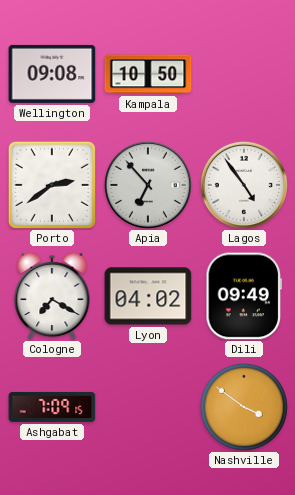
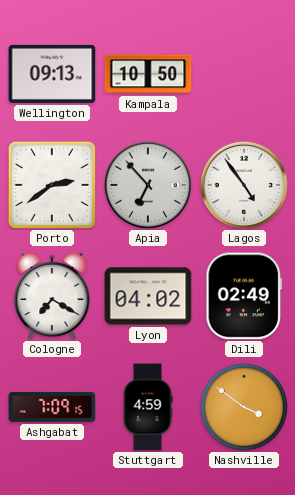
Wellington: 09:08 -> 09:13
Dili: 09:49 -> 02:49
Stuttgart: none -> 4:59
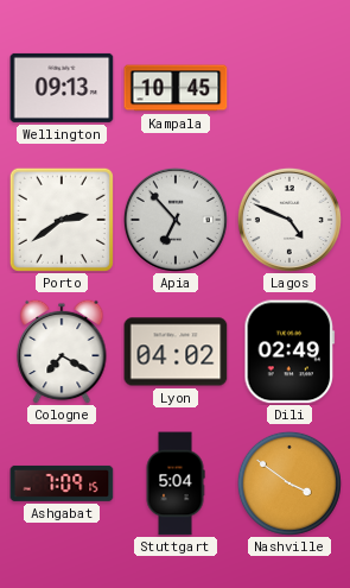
Kampala: 10:50 -> 10:45
Lagos: 4:54 -> 4:49
Stuttgart: 4:59 -> 5:04
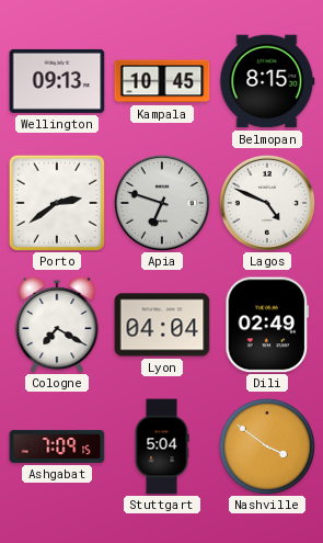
Belmopan: none -> 8:15
Apia: 6:53 -> 6:48
Lyon: 04:02 -> 04:04
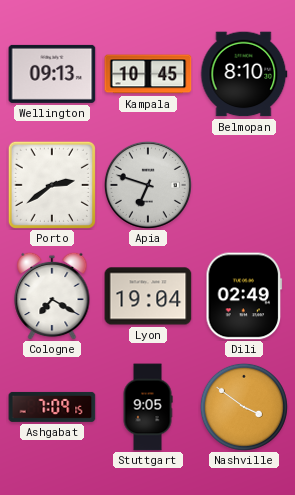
Belmopan: 8:15 -> 8:10
Lagos: 4:49 -> none
Lyon: 04:04 -> 19:04
Stuttgart: 5:04 -> 9:05
